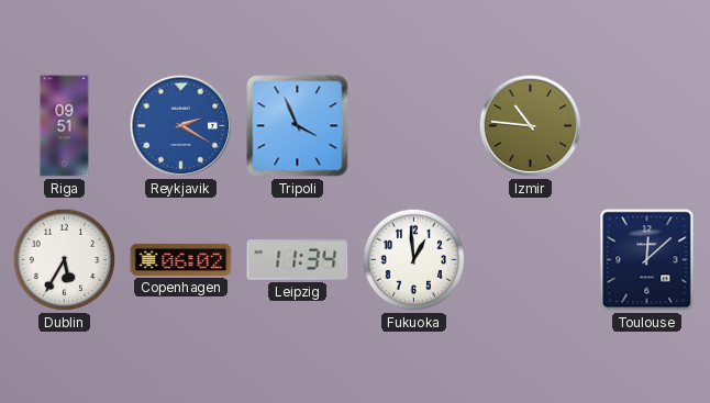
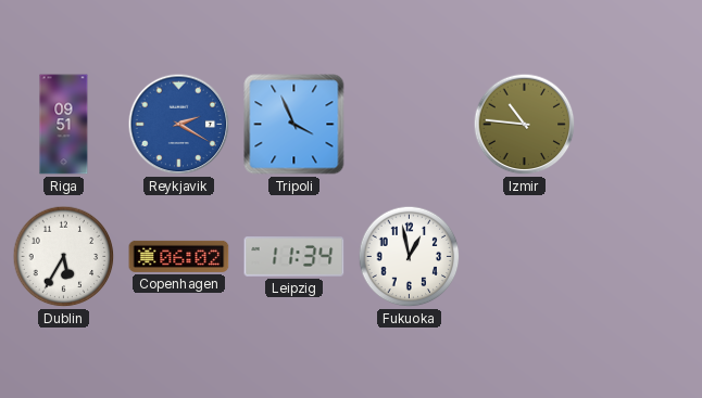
Fukuoka: 12:59 -> 12:58
Toulouse: 12:08 -> none
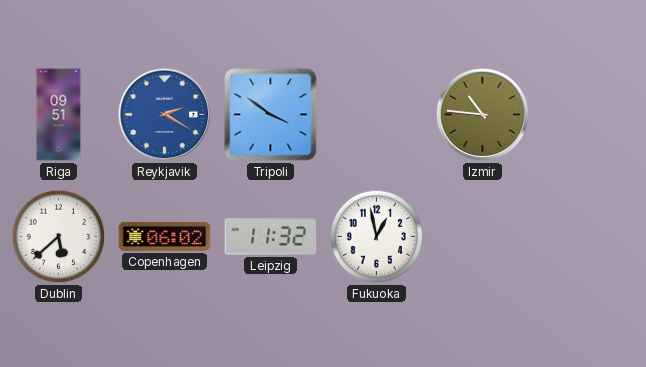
Tripoli: 3:56 -> 3:51
Dublin: 5:35 -> 5:38
Leipzig: 11:34 -> 11:32
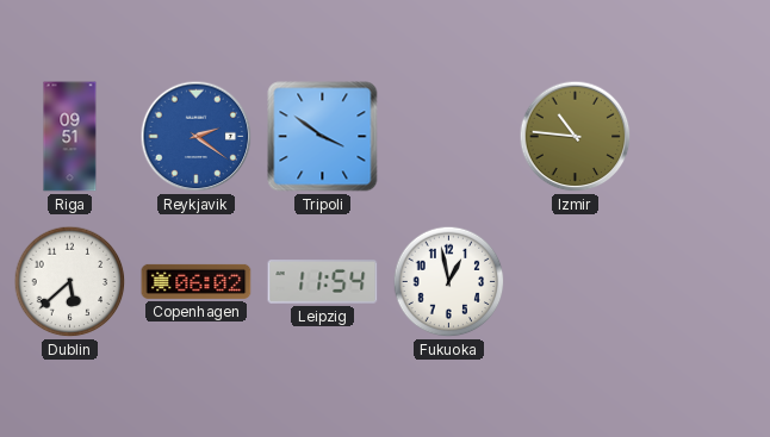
Reykjavik: 2:20 -> 2:21
Leipzig: 11:32 -> 11:54
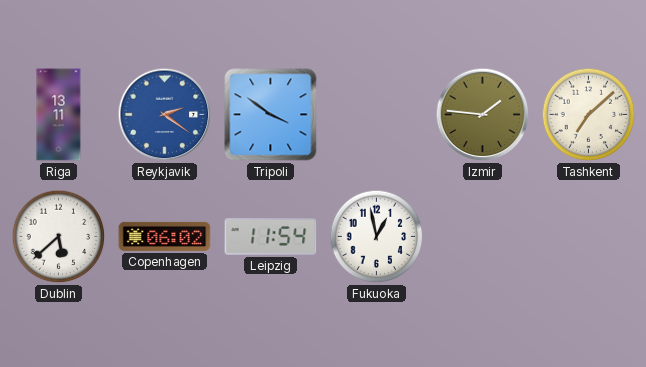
Riga: 09:51 -> 13:11
Izmir: 10:46 -> 1:46
Tashkent: none -> 7:08
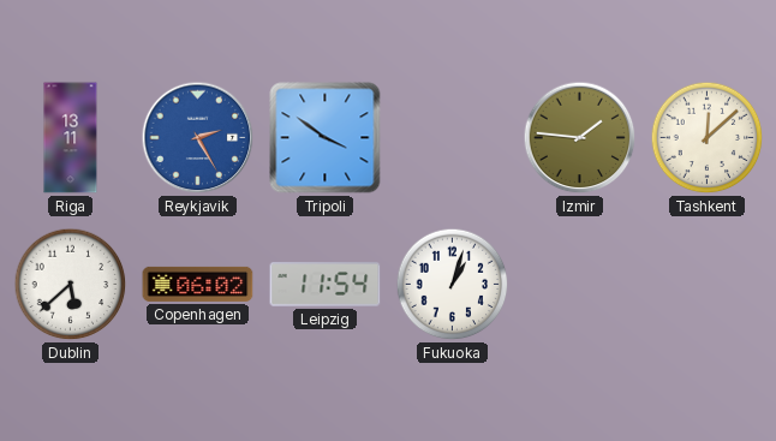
Reykjavik: 2:21 -> 2:25
Tashkent: 7:08 -> 12:08
Fukuoka: 12:58 -> 1:03
